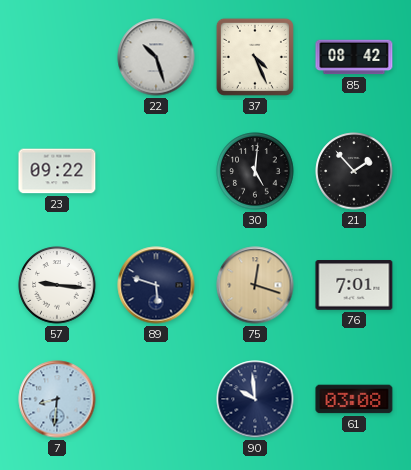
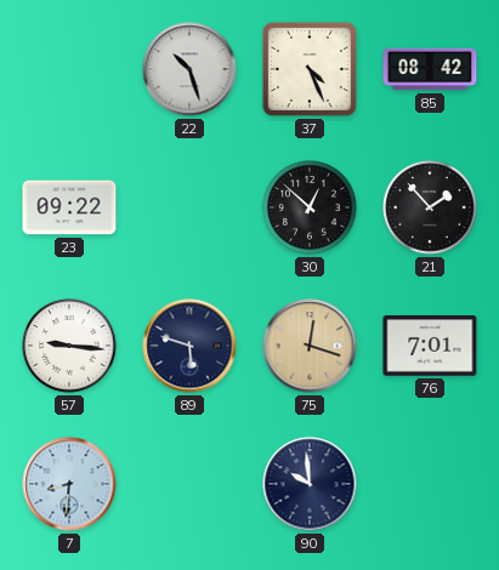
30: 5:01 -> 12:52
61: 03:08 -> none
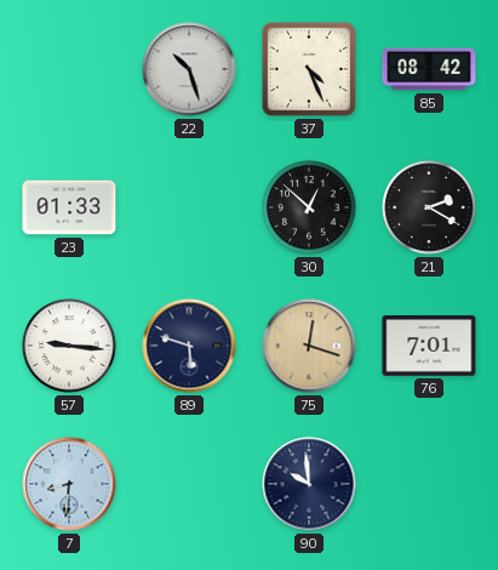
23: 09:22 -> 01:33
21: 1:53 -> 2:20
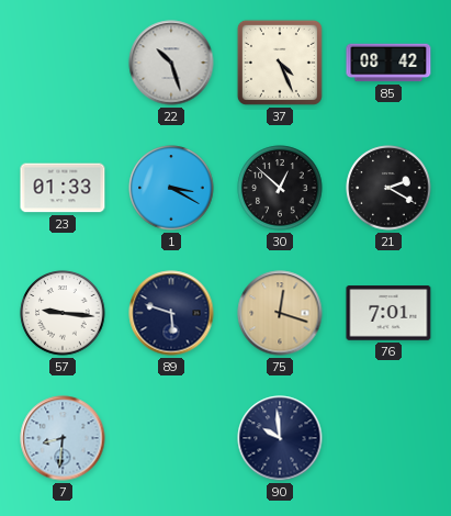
1: none -> 3:20
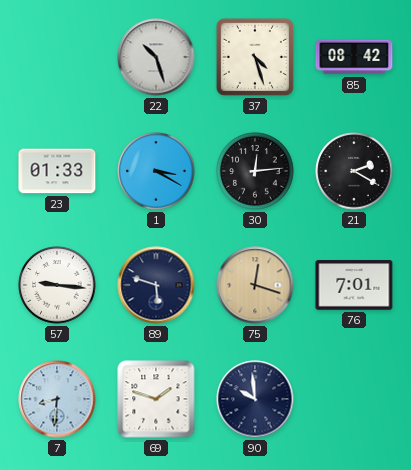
37: 4:26 -> 4:27
30: 12:52 -> 12:14
69: none -> 1:48
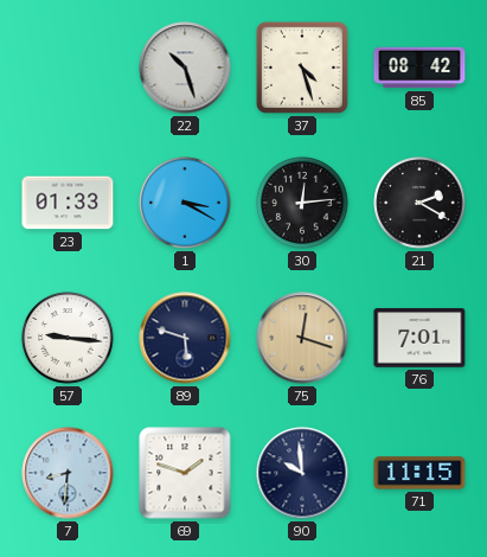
71: none -> 11:15
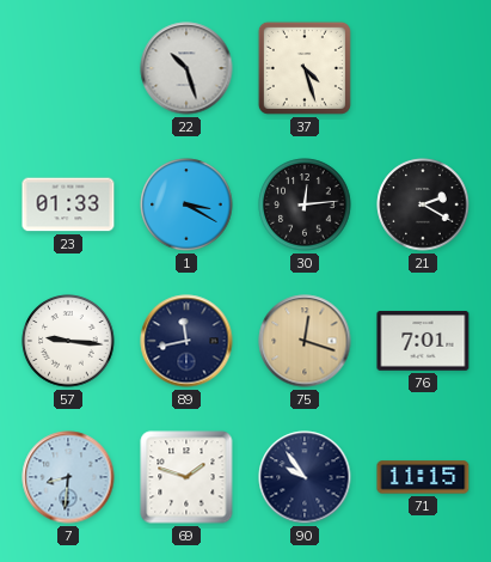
85: 08:42 -> none
89: 5:48 -> 11:43
90: 9:59 -> 9:54
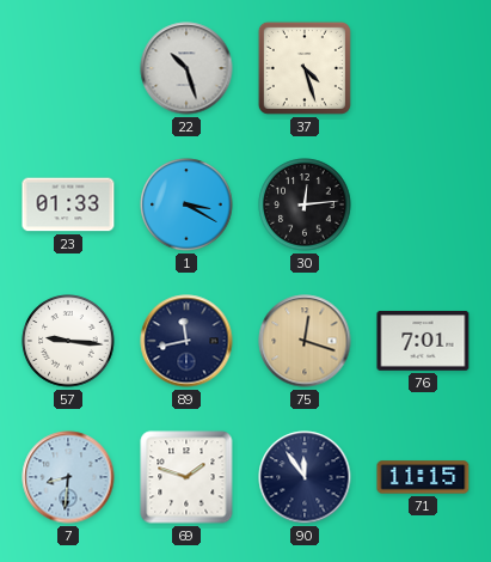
21: 2:20 -> none
90: 9:54 -> 11:54
